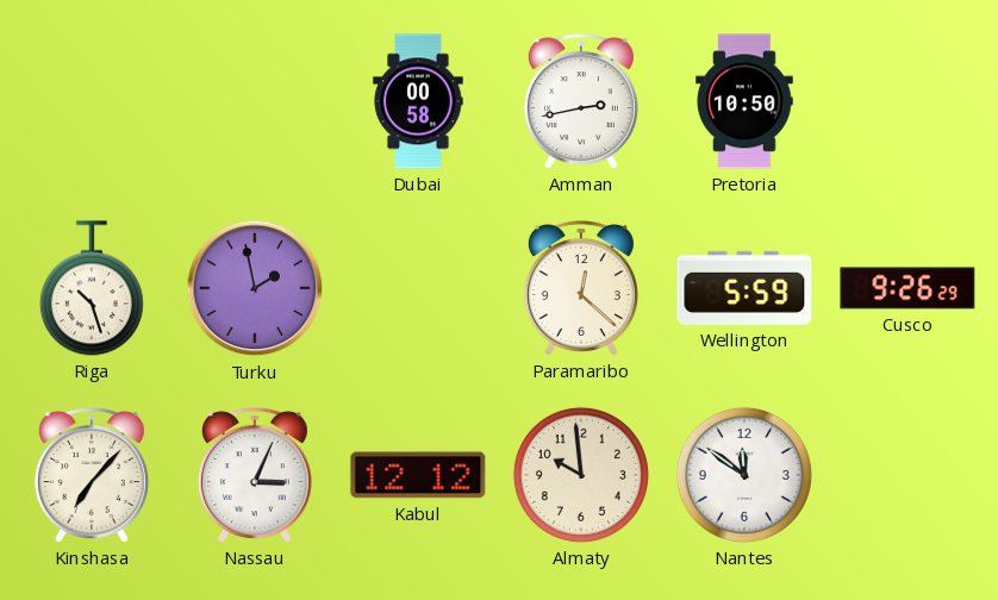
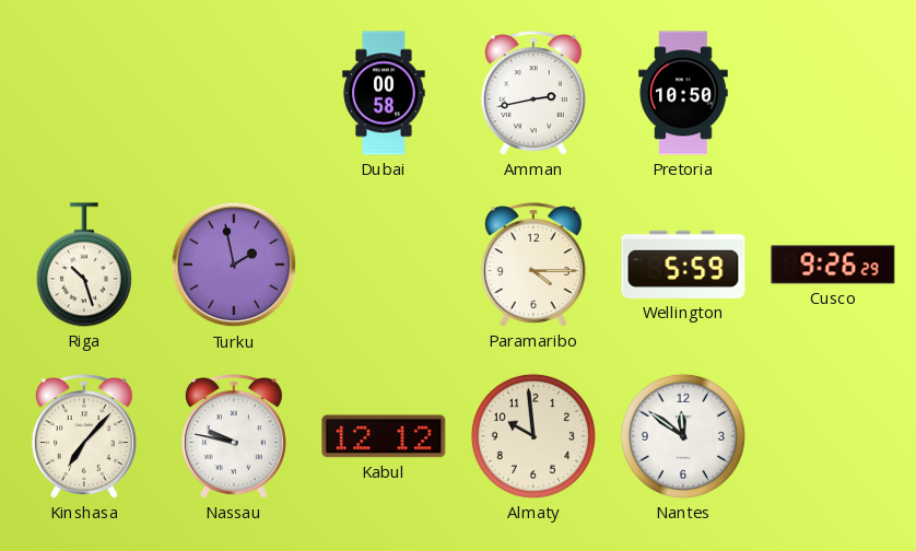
Paramaribo: 12:22 -> 4:15
Nassau: 3:04 -> 9:47
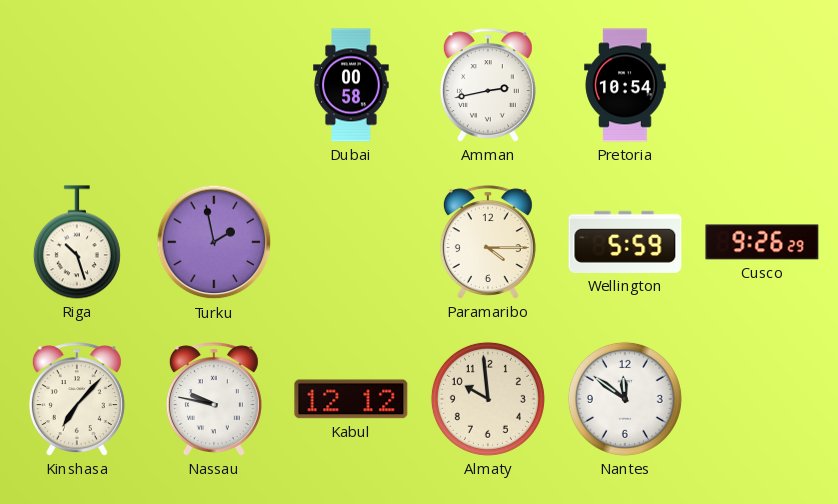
Pretoria: 10:50 -> 10:54
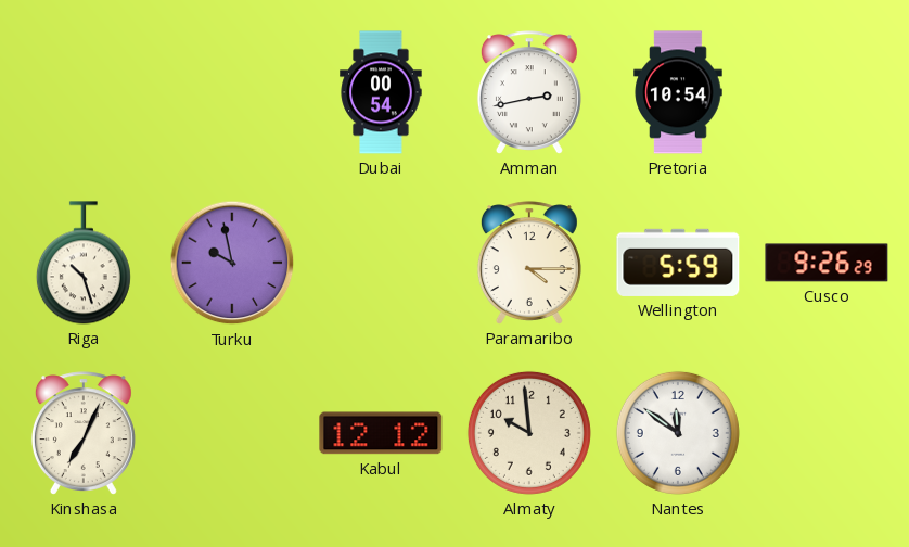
Dubai: 00:58 -> 00:54
Turku: 1:58 -> 9:58
Kinshasa: 7:07 -> 7:04
Nassau: 9:47 -> none
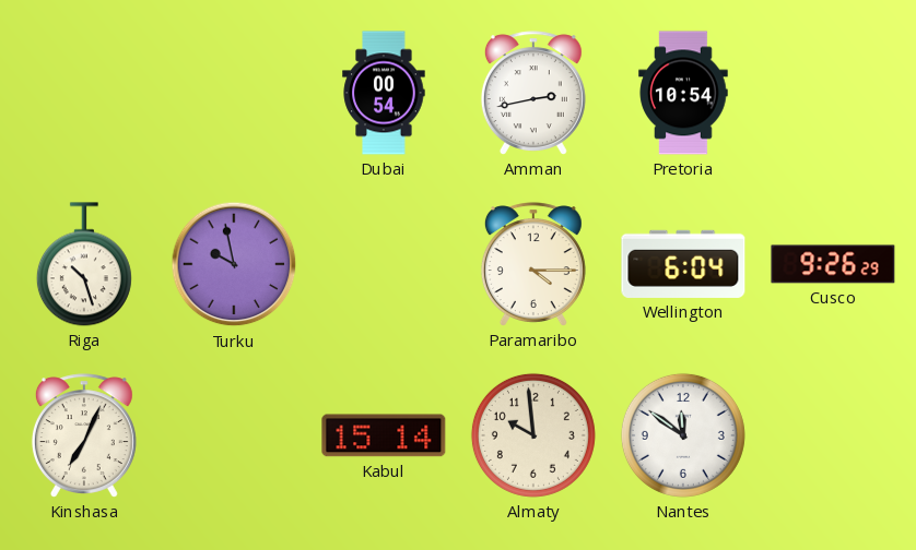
Wellington: 5:59 -> 6:04
Kabul: 12:12 -> 15:14
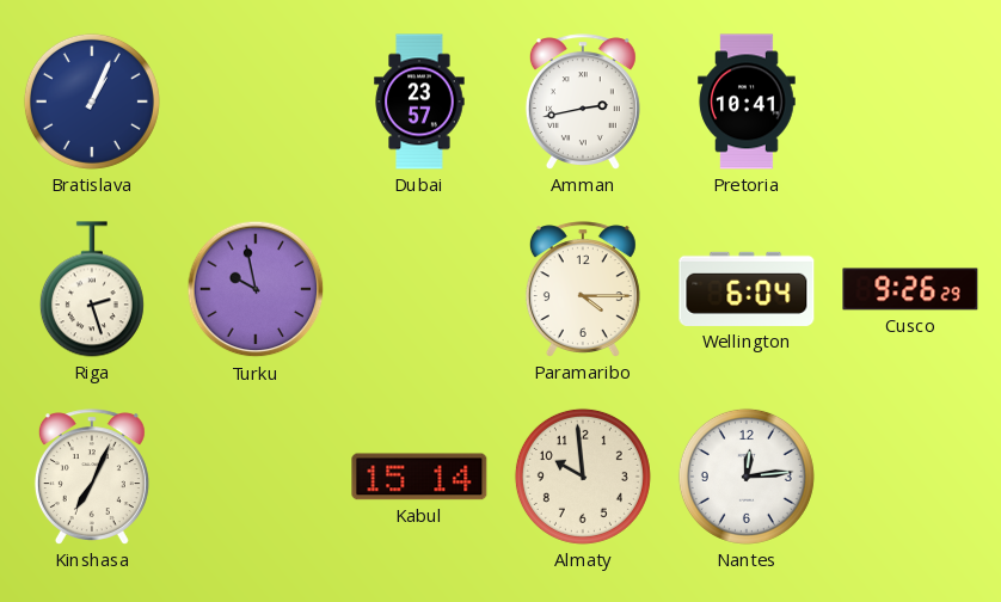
Bratislava: none -> 1:04
Dubai: 00:54 -> 23:57
Pretoria: 10:54 -> 10:41
Riga: 10:27 -> 2:27
Nantes: 11:51 -> 12:14
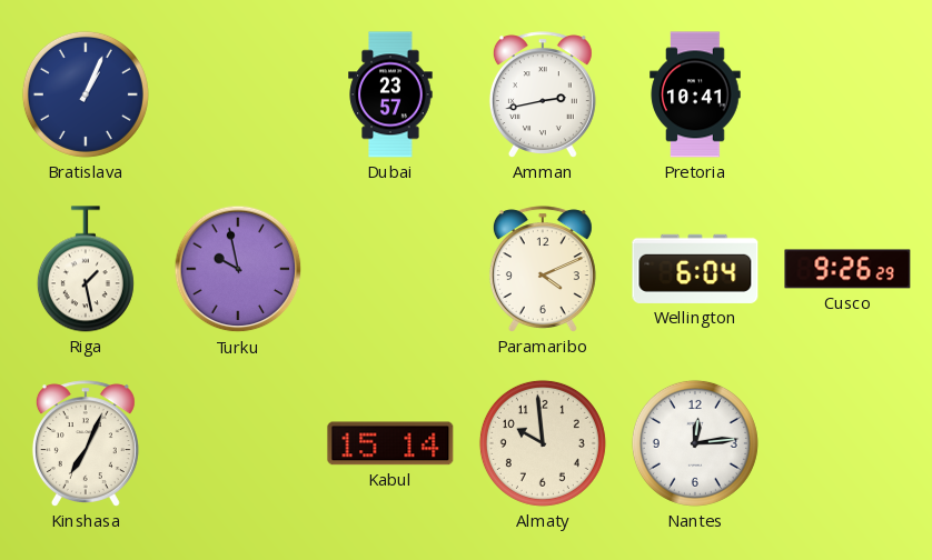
Riga: 2:27 -> 1:28
Paramaribo: 4:15 -> 4:11
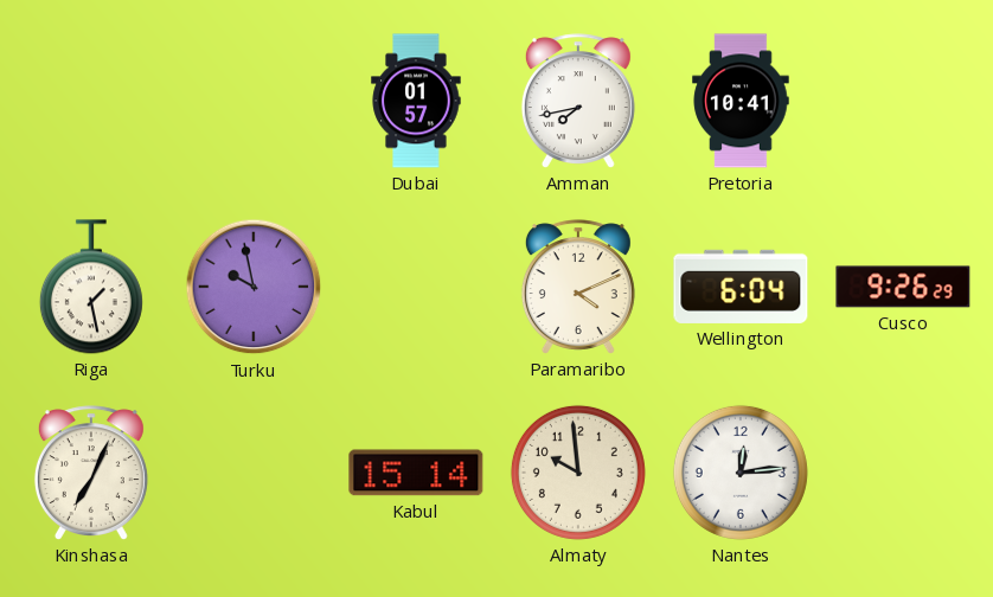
Bratislava: 1:04 -> none
Dubai: 23:57 -> 01:57
Amman: 2:43 -> 7:43
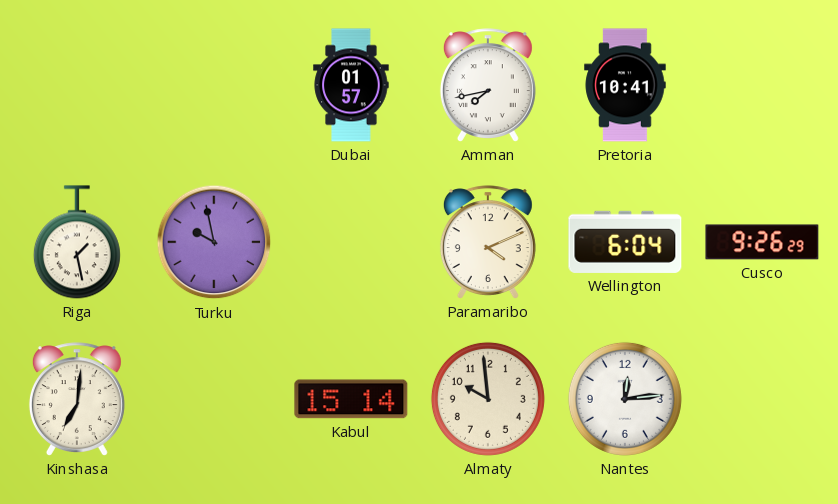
Kinshasa: 7:04 -> 7:01
